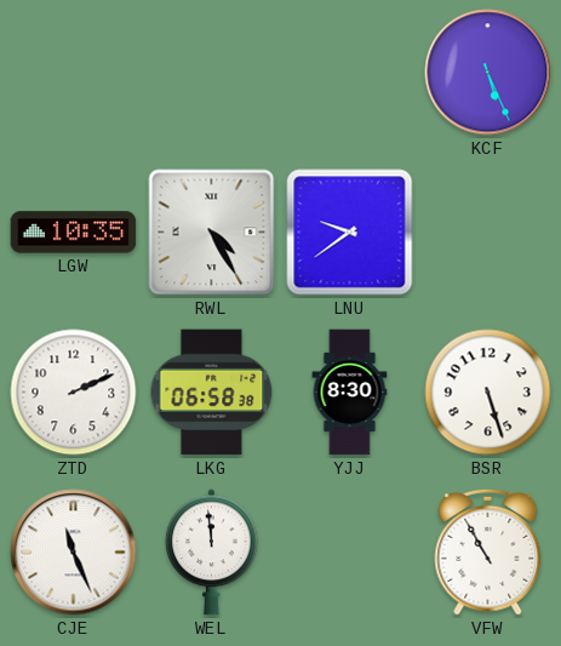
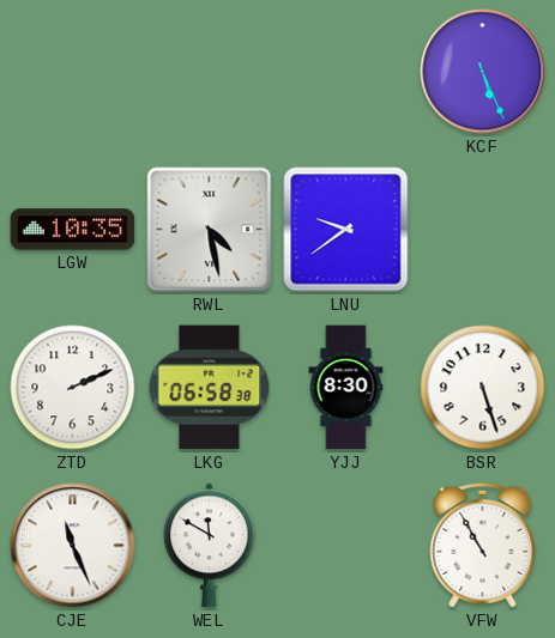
RWL: 4:25 -> 4:28
WEL: 11:59 -> 11:50
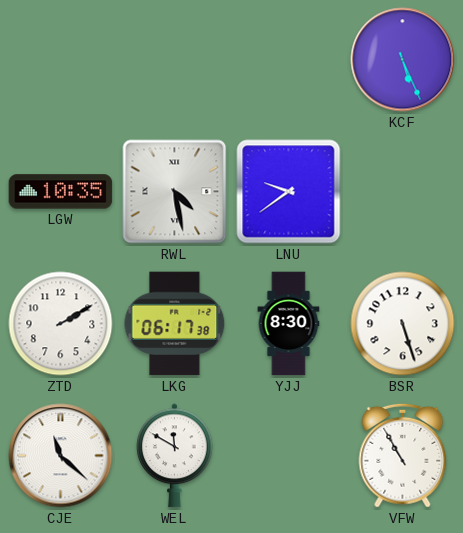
ZTD: 2:11 -> 2:10
LKG: 06:58 -> 06:17
CJE: 11:26 -> 11:22
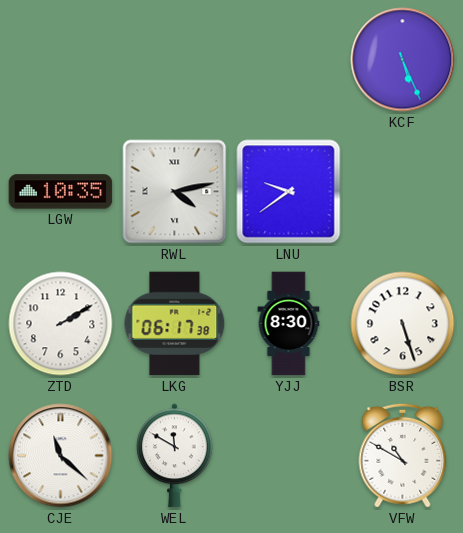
RWL: 4:28 -> 4:13
VFW: 10:55 -> 10:50
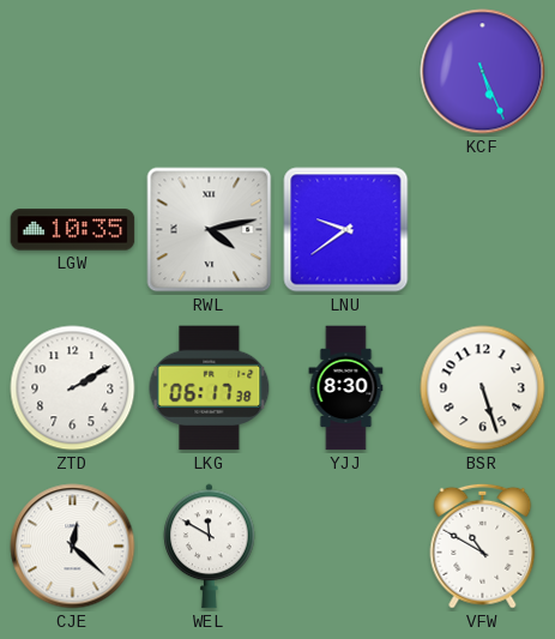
CJE: 11:22 -> 12:22
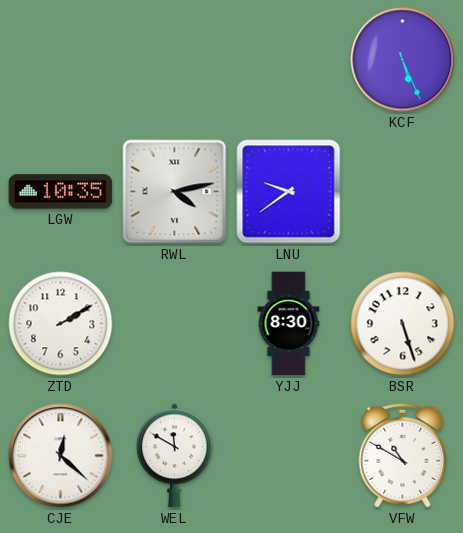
LKG: 06:17 -> none
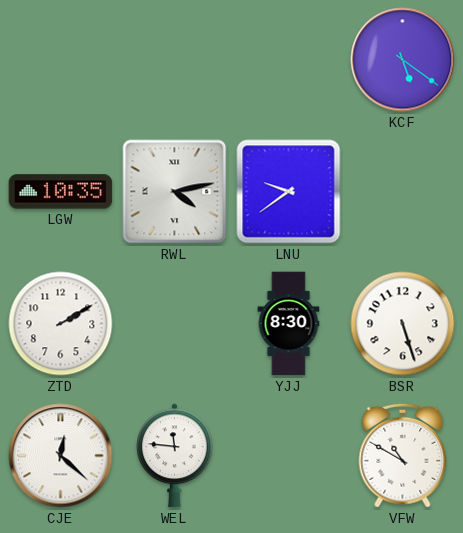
KCF: 5:26 -> 5:21
WEL: 11:50 -> 11:46
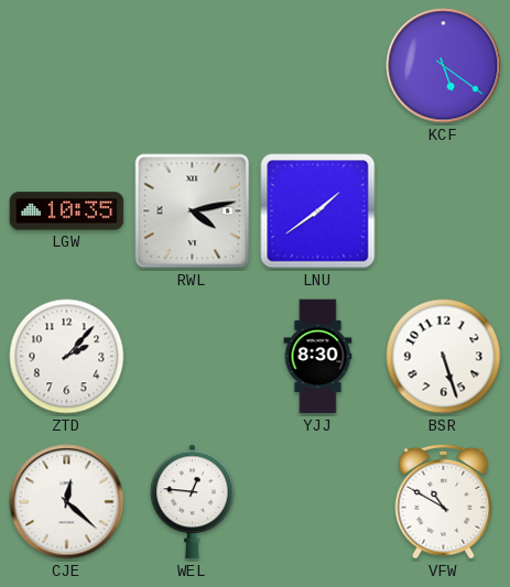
LNU: 9:39 -> 1:39
ZTD: 2:10 -> 2:07
WEL: 11:46 -> 12:46
